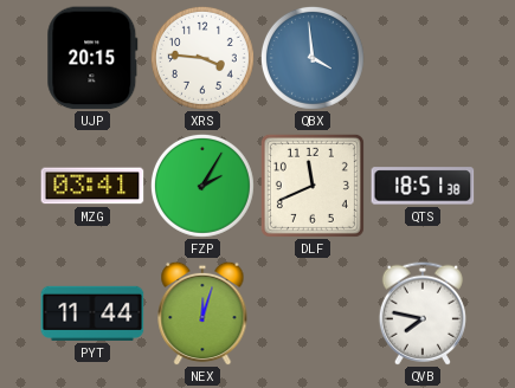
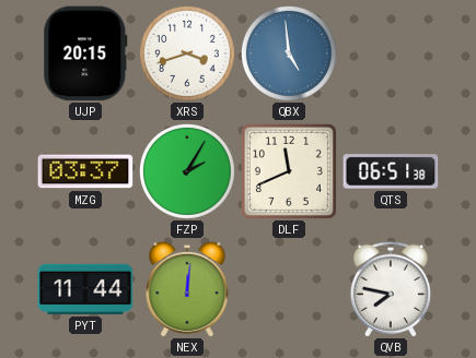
XRS: 3:46 -> 3:42
QBX: 3:59 -> 4:59
MZG: 03:41 -> 03:37
QTS: 18:51 -> 06:51
NEX: 12:03 -> 12:01
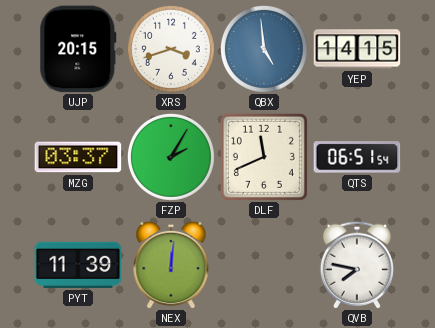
YEP: none -> 14:15
QTS: 06:51:38 -> 06:51:54
PYT: 11:44 -> 11:39
